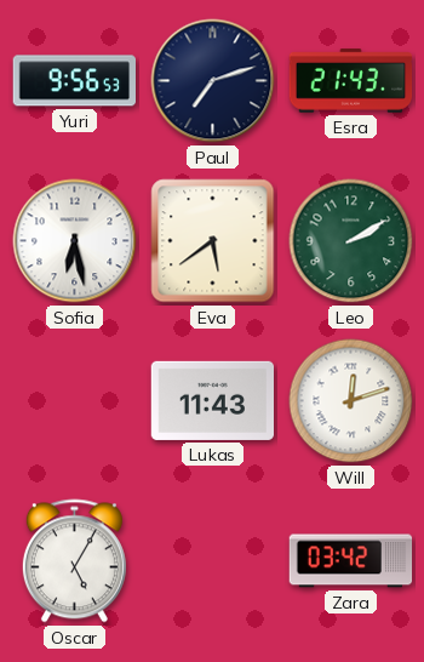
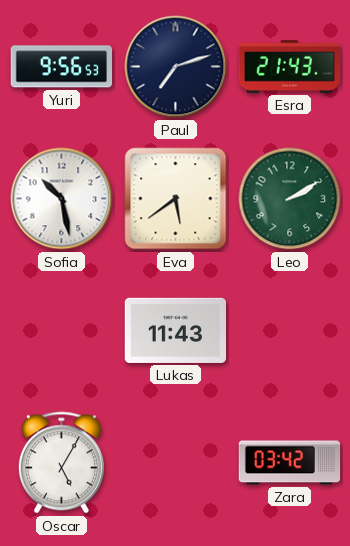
Sofia: 6:28 -> 10:28
Will: 12:12 -> none
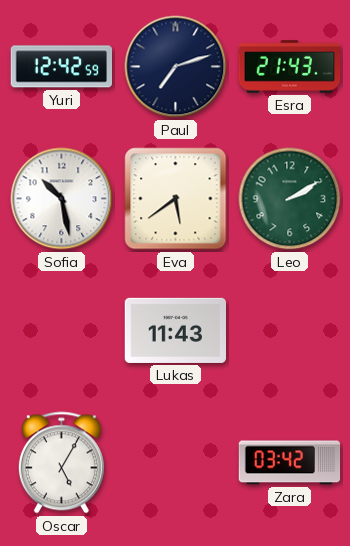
Yuri: 9:56 -> 12:42
